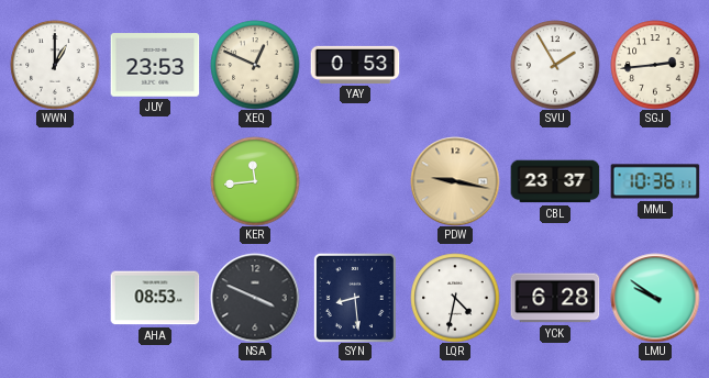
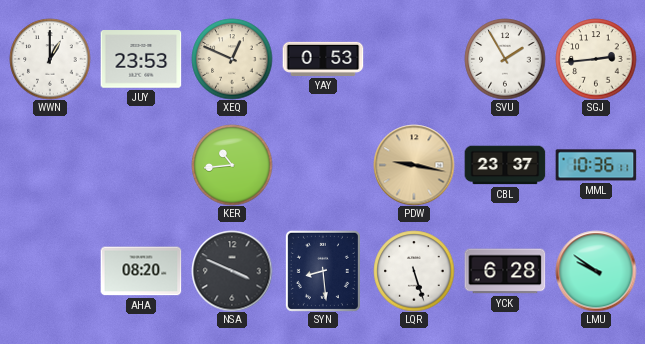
KER: 11:44 -> 10:44
AHA: 08:53 -> 08:20
LQR: 4:32 -> 5:27
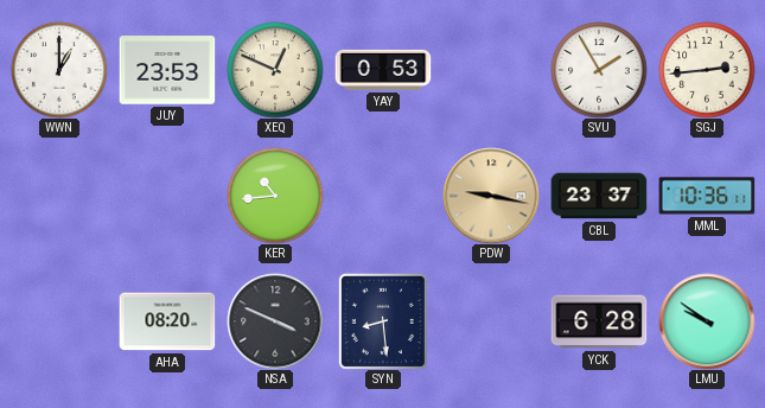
LQR: 5:27 -> none
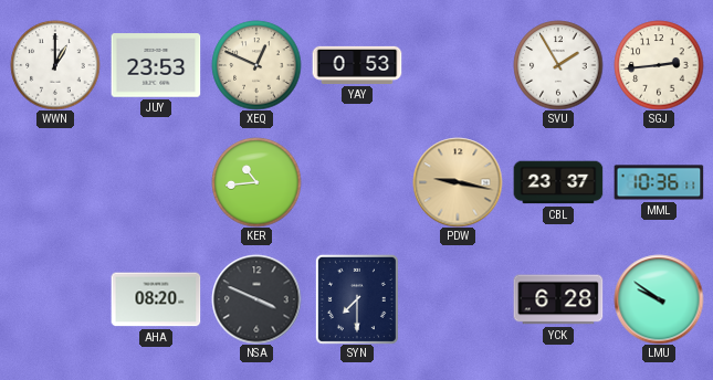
SYN: 8:29 -> 7:30
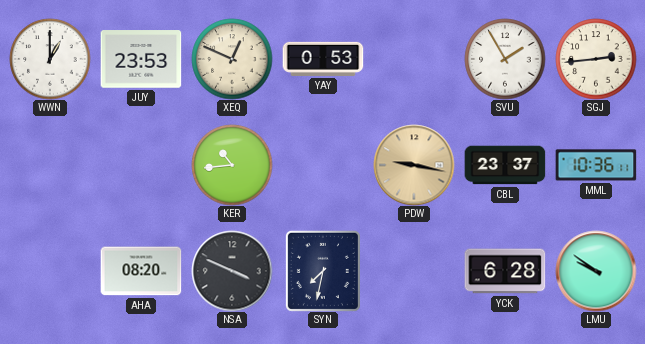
SYN: 7:30 -> 7:32
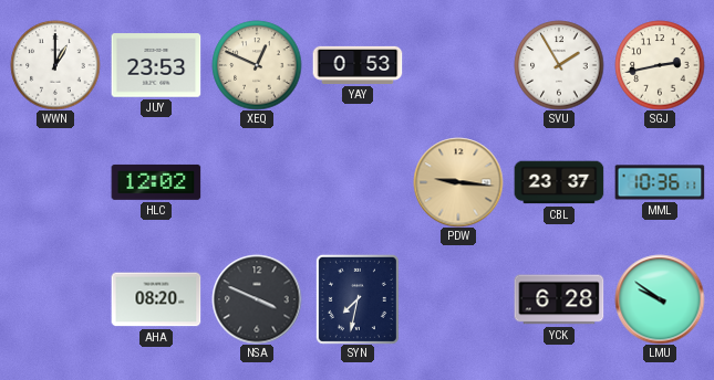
SGJ: 2:44 -> 2:43
HLC: none -> 12:02
KER: 10:44 -> none
PDW: 9:17 -> 9:16
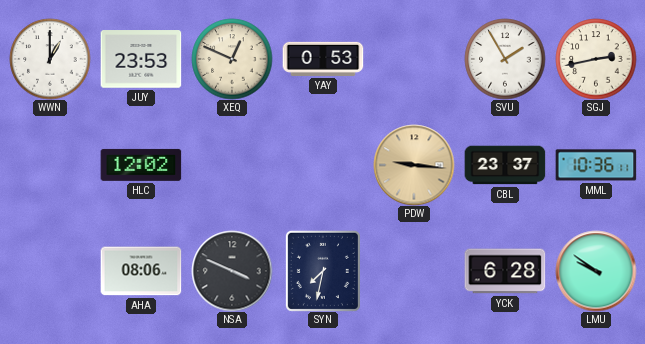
AHA: 08:20 -> 08:06
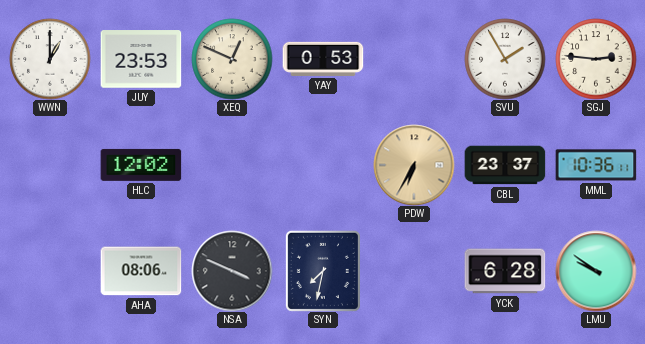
SGJ: 2:43 -> 2:46
PDW: 9:16 -> 6:35
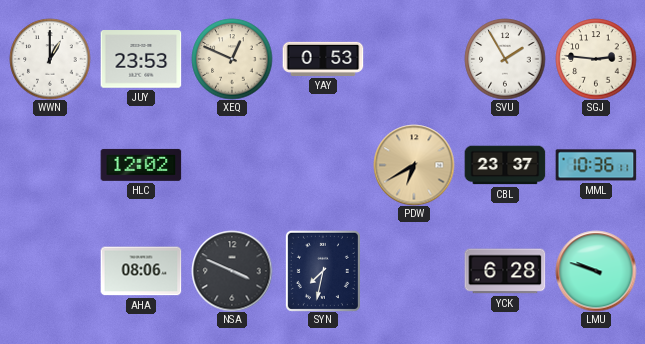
PDW: 6:35 -> 6:40
LMU: 9:51 -> 9:48
